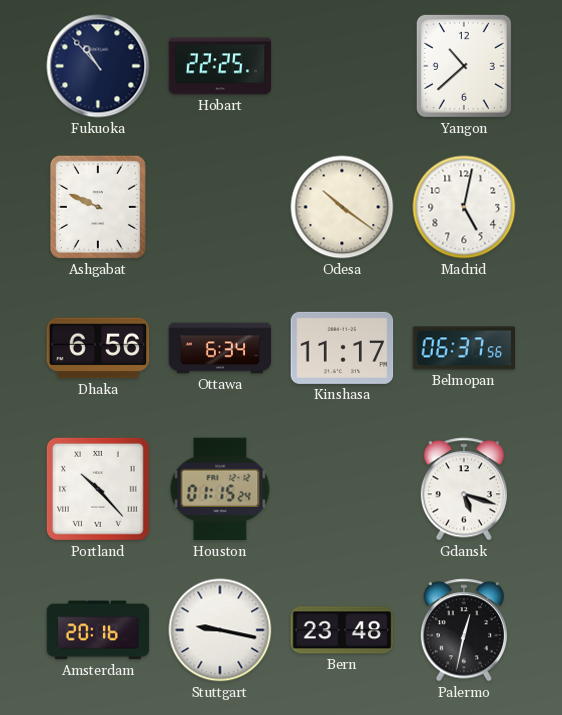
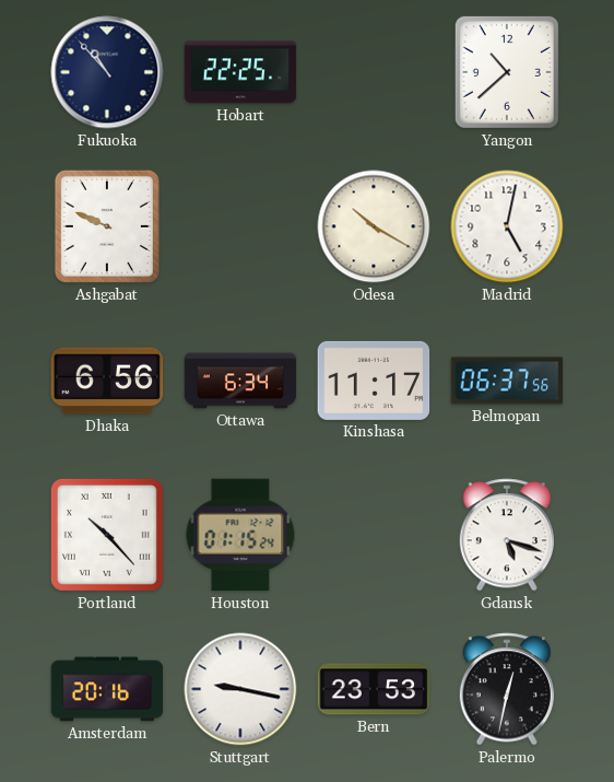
Odesa: 10:21 -> 10:20
Bern: 23:48 -> 23:53
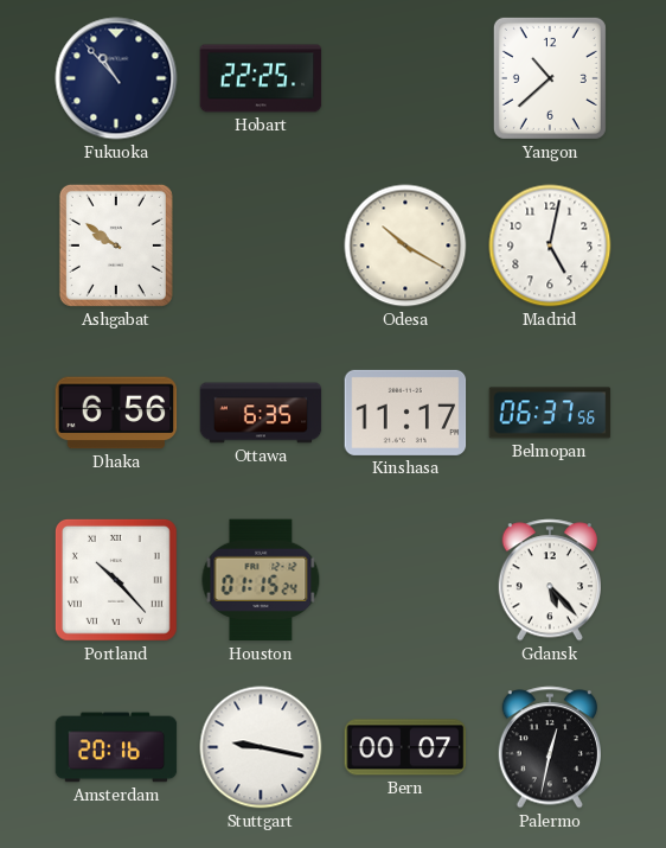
Ashgabat: 9:49 -> 9:51
Ottawa: 6:34 -> 6:35
Gdansk: 5:18 -> 5:23
Bern: 23:53 -> 00:07
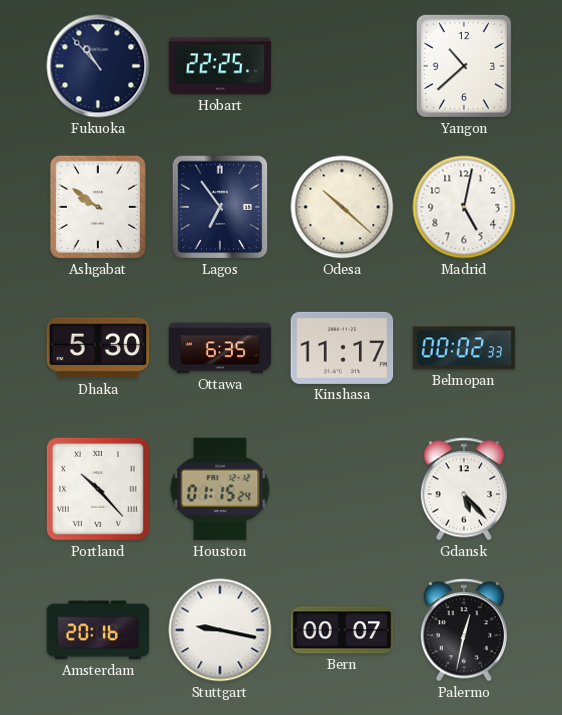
Lagos: none -> 6:54
Odesa: 10:20 -> 10:22
Dhaka: 6:56 -> 5:30
Belmopan: 06:37 -> 00:02
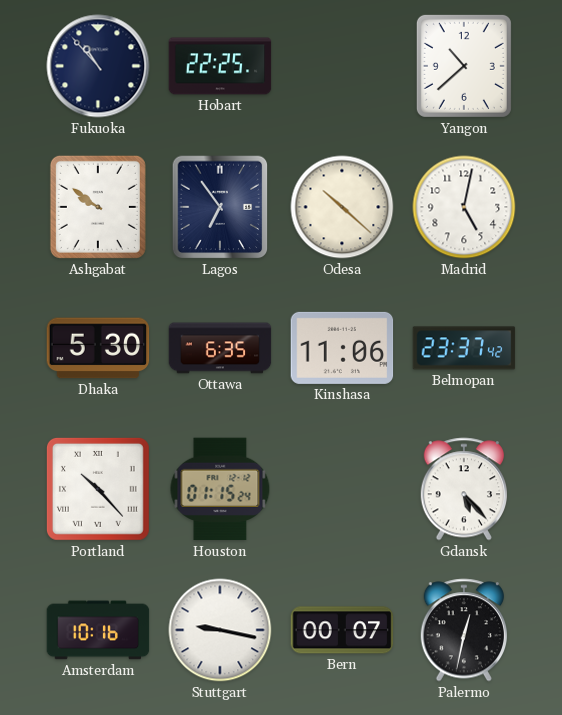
Kinshasa: 11:17 -> 11:06
Belmopan: 00:02 -> 23:37
Amsterdam: 20:16 -> 10:16
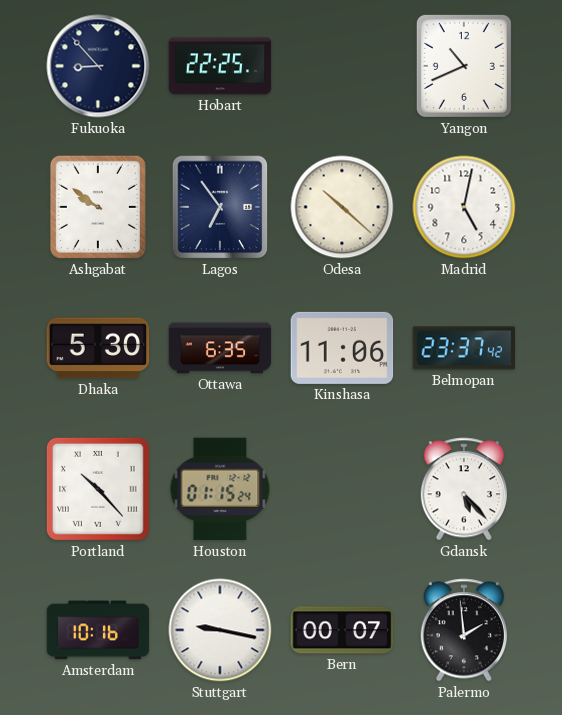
Fukuoka: 10:53 -> 8:53
Yangon: 10:38 -> 10:41
Palermo: 12:32 -> 1:59
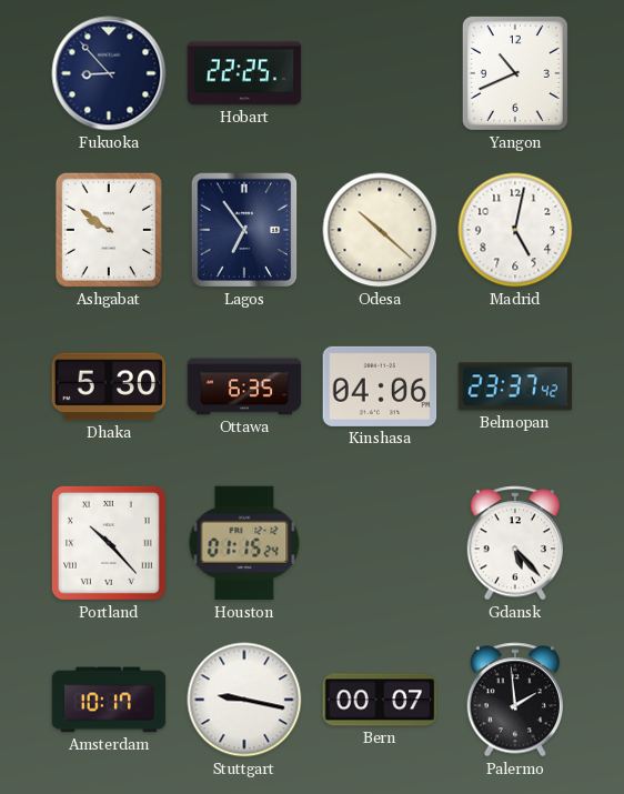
Kinshasa: 11:06 -> 04:06
Amsterdam: 10:16 -> 10:17
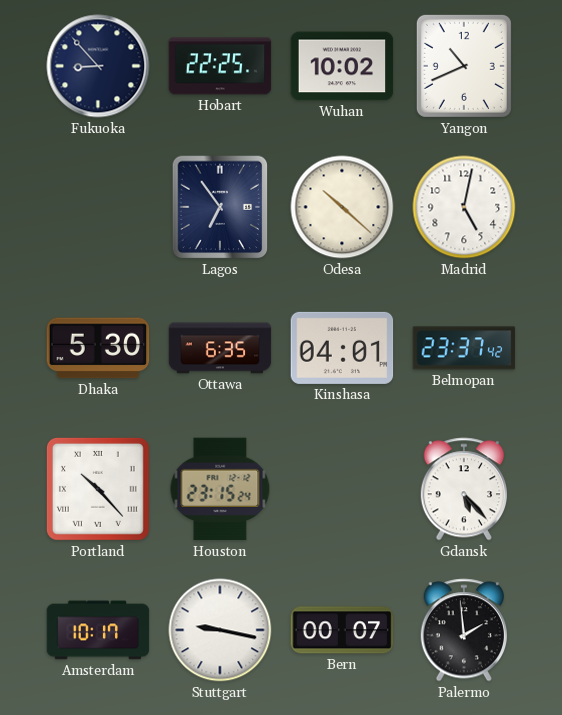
Wuhan: none -> 10:02
Ashgabat: 9:51 -> none
Kinshasa: 04:06 -> 04:01
Houston: 01:15 -> 23:15
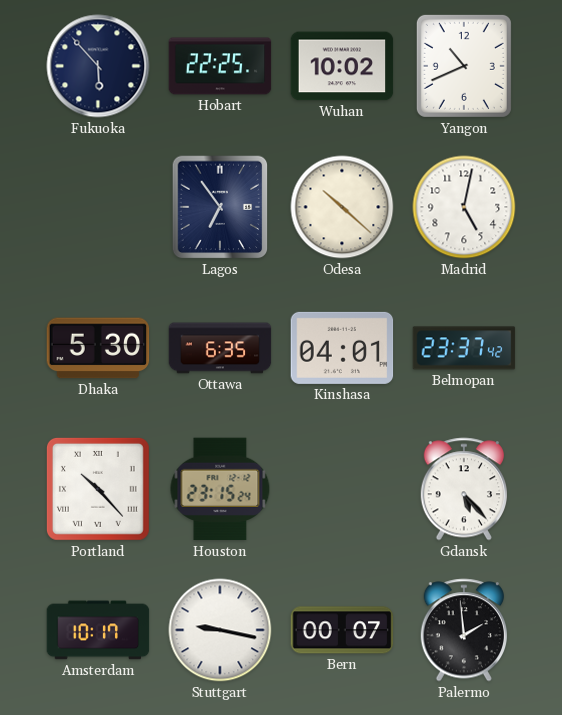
Fukuoka: 8:53 -> 5:53
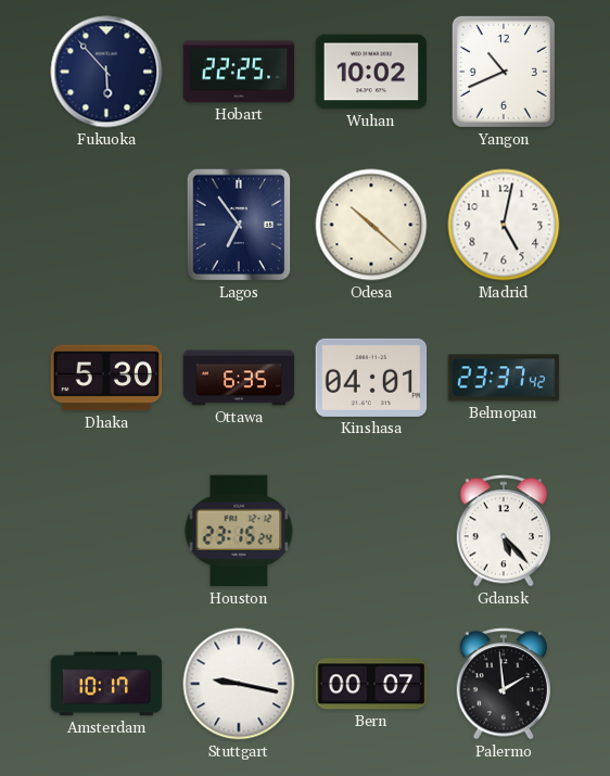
Portland: 10:23 -> none
